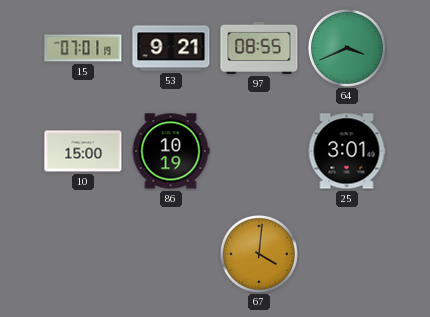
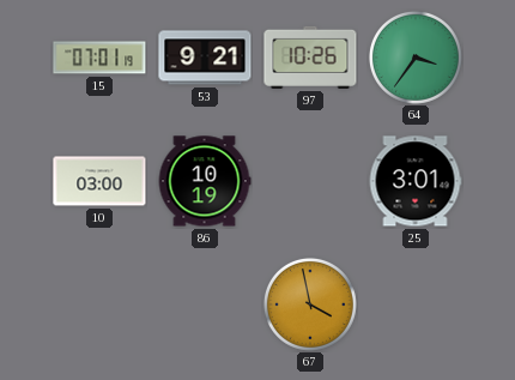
97: 08:55 -> 10:26
64: 3:41 -> 3:36
10: 15:00 -> 03:00
67: 4:01 -> 3:58
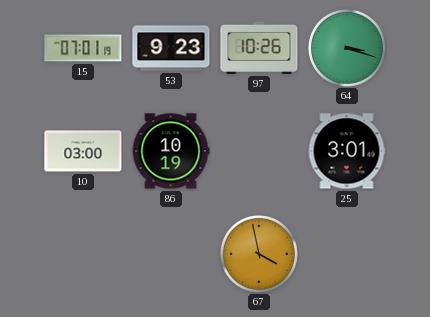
53: 9:21 -> 9:23
64: 3:36 -> 3:18
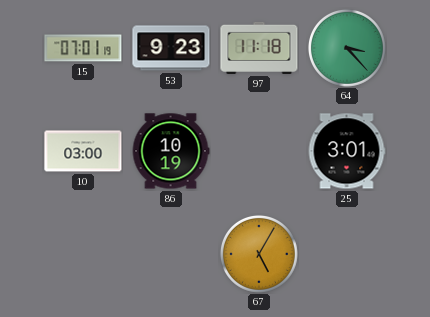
97: 10:26 -> 11:18
64: 3:18 -> 3:23
67: 3:58 -> 5:05
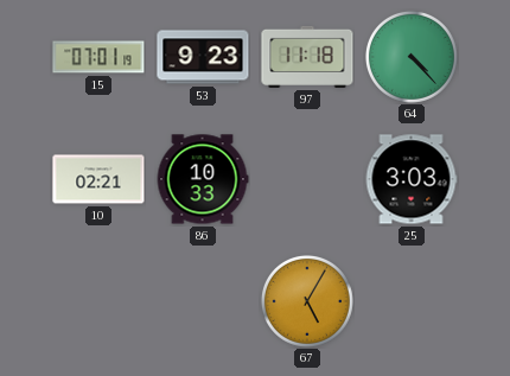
64: 3:23 -> 4:23
10: 03:00 -> 02:21
86: 10:19 -> 10:33
25: 3:01 -> 3:03
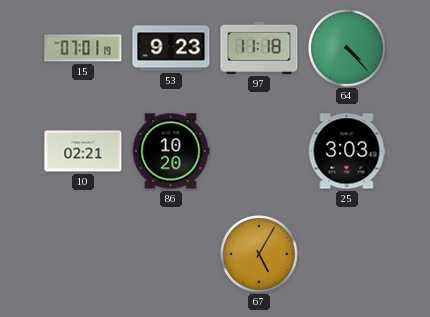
86: 10:33 -> 10:20
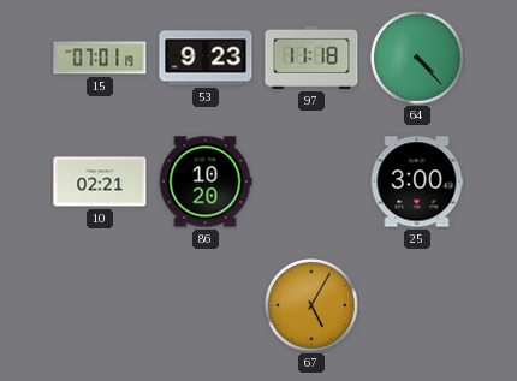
25: 3:03 -> 3:00
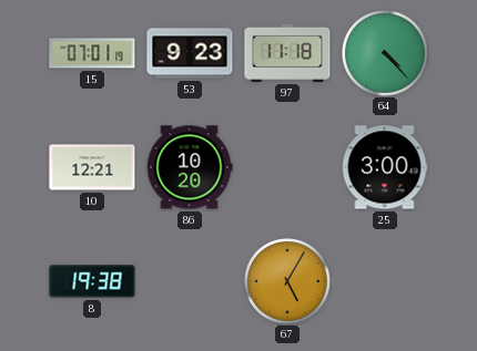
10: 02:21 -> 12:21
8: none -> 19:38
